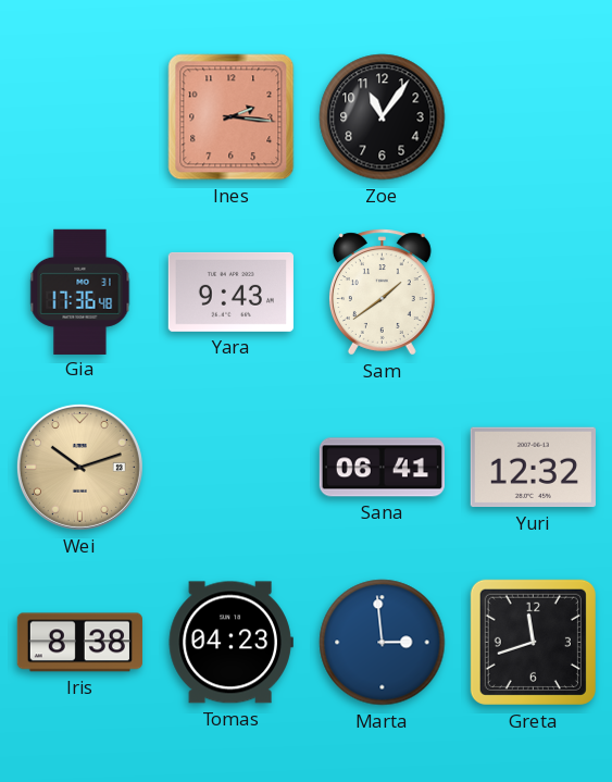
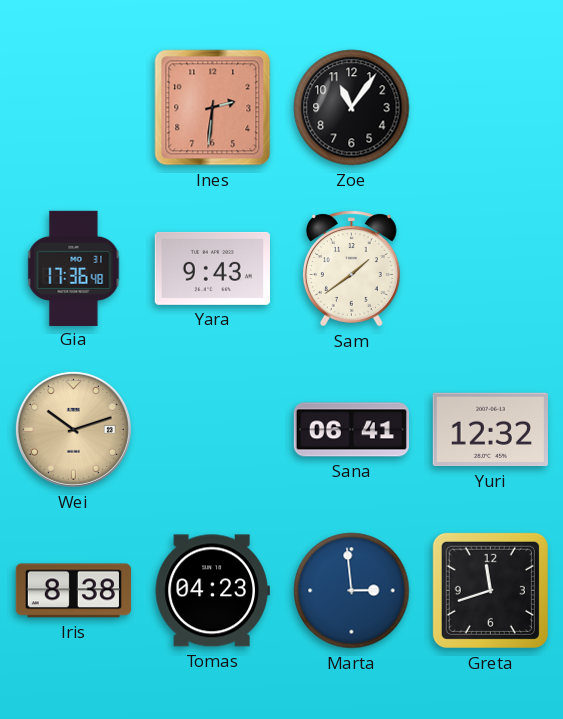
Ines: 2:16 -> 2:31
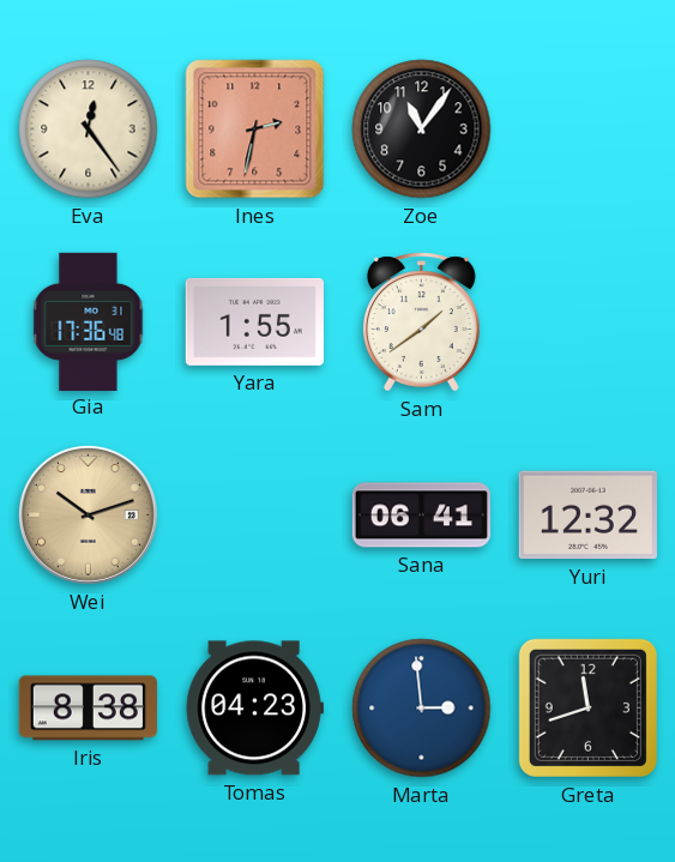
Eva: none -> 12:24
Ines: 2:31 -> 2:32
Yara: 9:43 -> 1:55
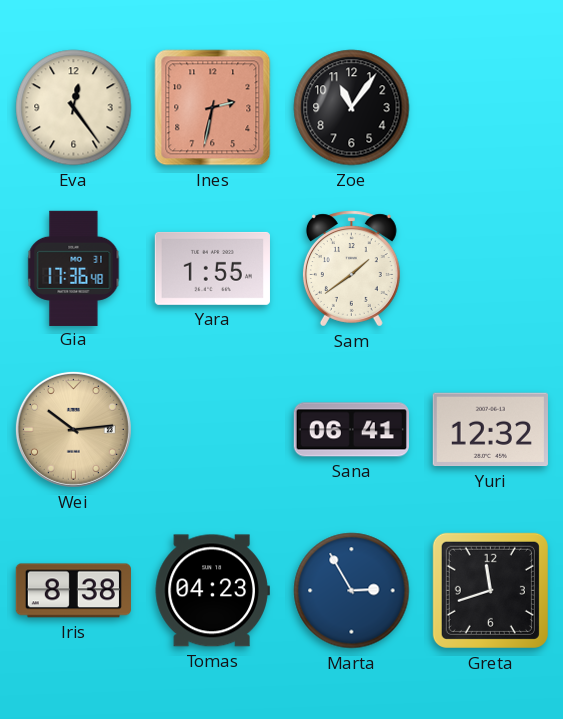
Wei: 10:12 -> 10:14
Marta: 2:59 -> 2:55
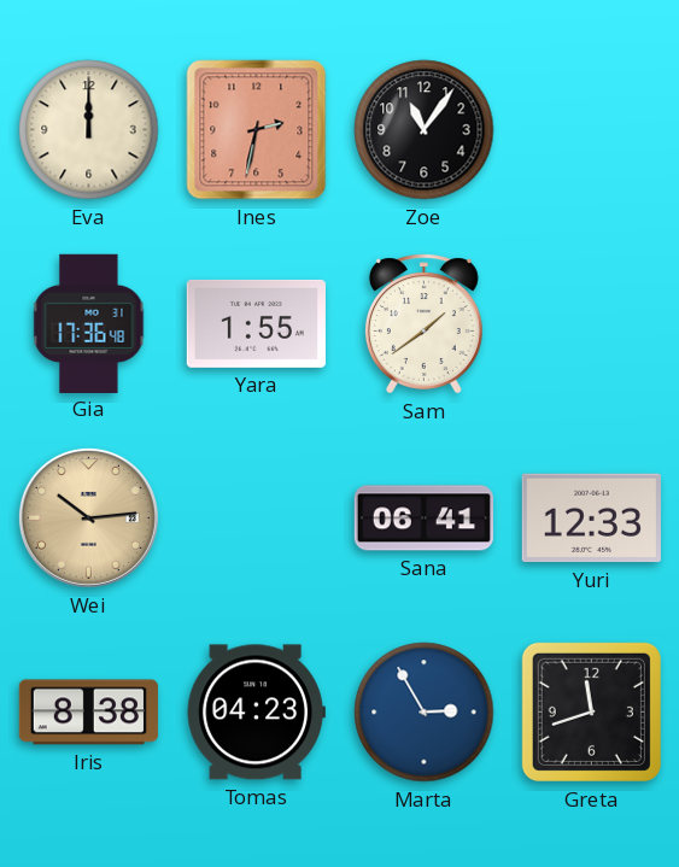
Eva: 12:24 -> 12:00
Yuri: 12:32 -> 12:33
